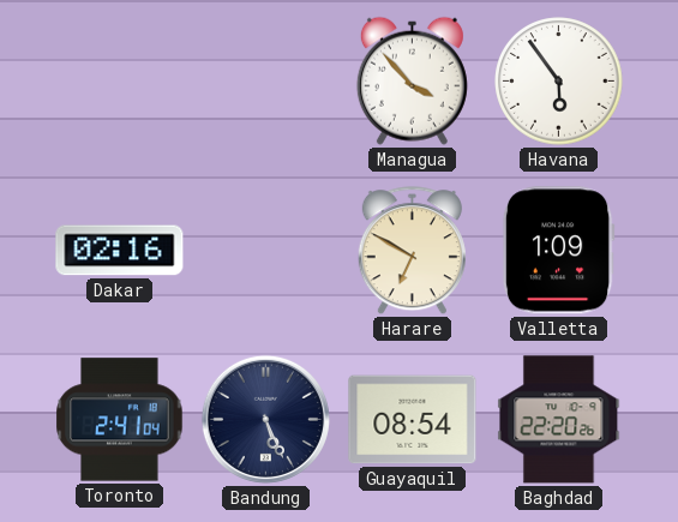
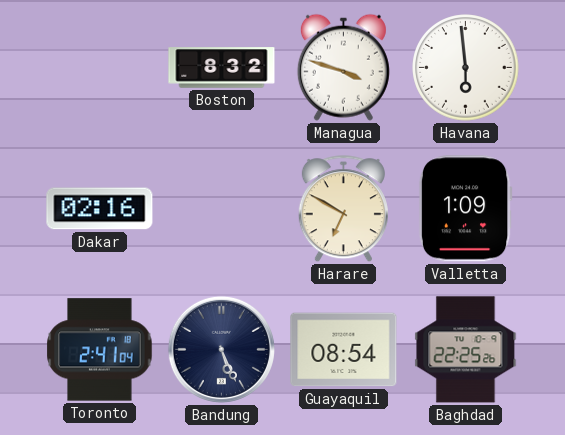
Boston: none -> 8:32
Managua: 3:53 -> 3:48
Havana: 5:54 -> 5:59
Baghdad: 22:20 -> 22:25
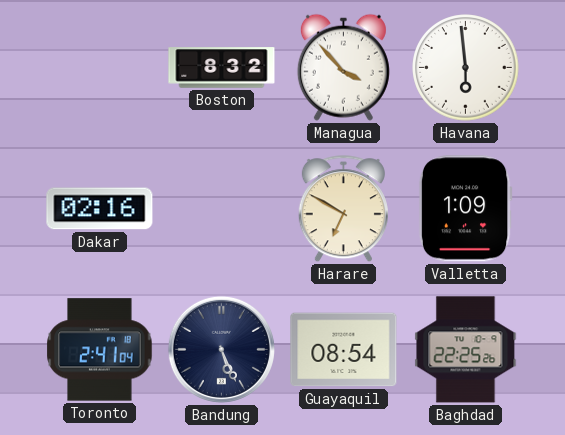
Managua: 3:48 -> 3:53
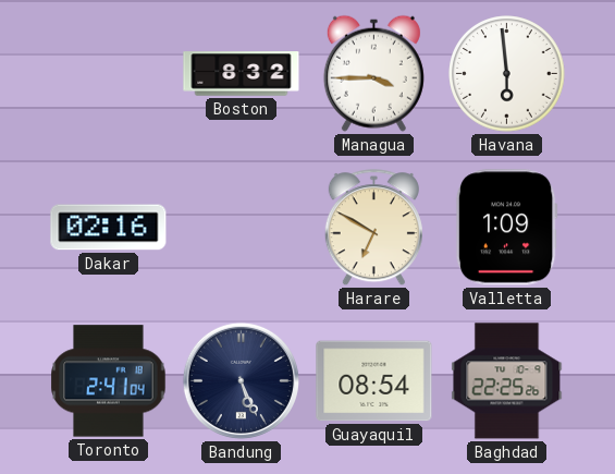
Managua: 3:53 -> 3:45
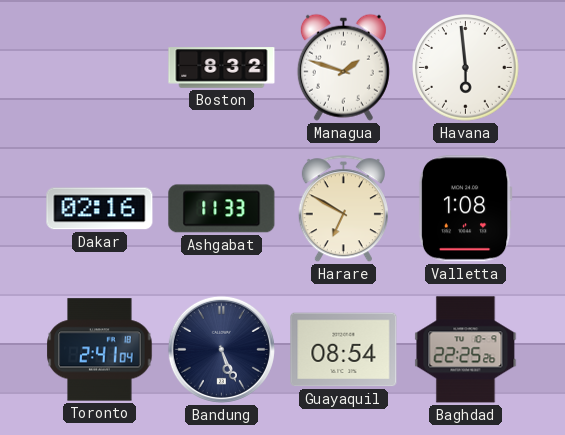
Managua: 3:45 -> 1:48
Ashgabat: none -> 11:33
Valletta: 1:09 -> 1:08
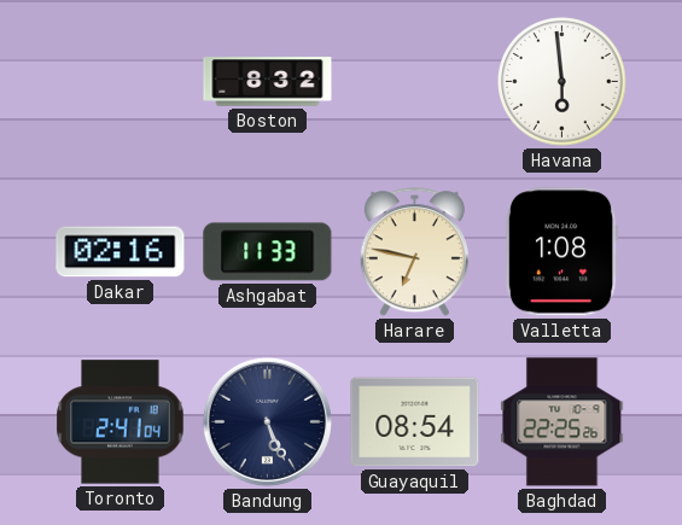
Managua: 1:48 -> none
Harare: 6:50 -> 6:47
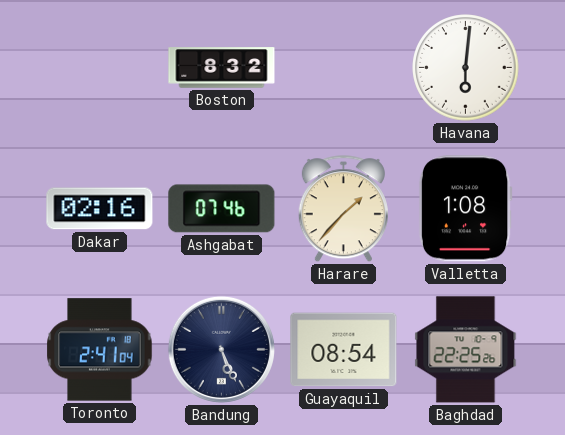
Havana: 5:59 -> 6:01
Ashgabat: 11:33 -> 07:46
Harare: 6:47 -> 1:37
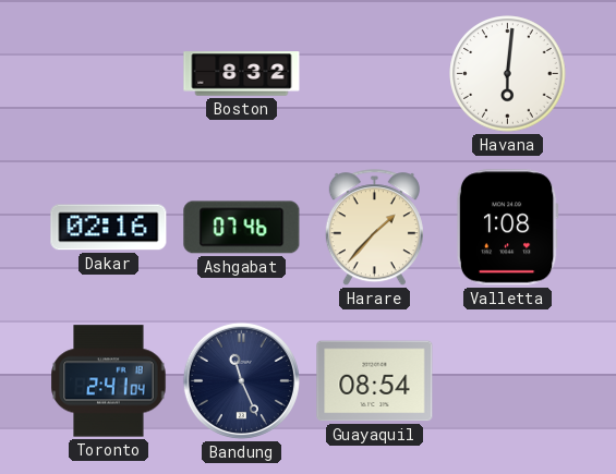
Bandung: 5:26 -> 11:26
Baghdad: 22:25 -> none
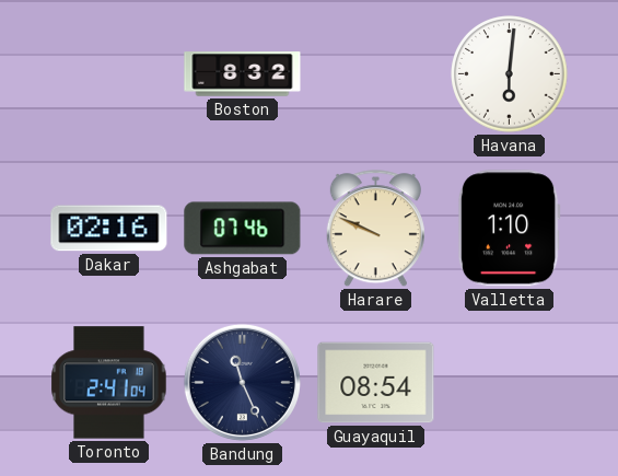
Harare: 1:37 -> 9:49
Valletta: 1:08 -> 1:10
